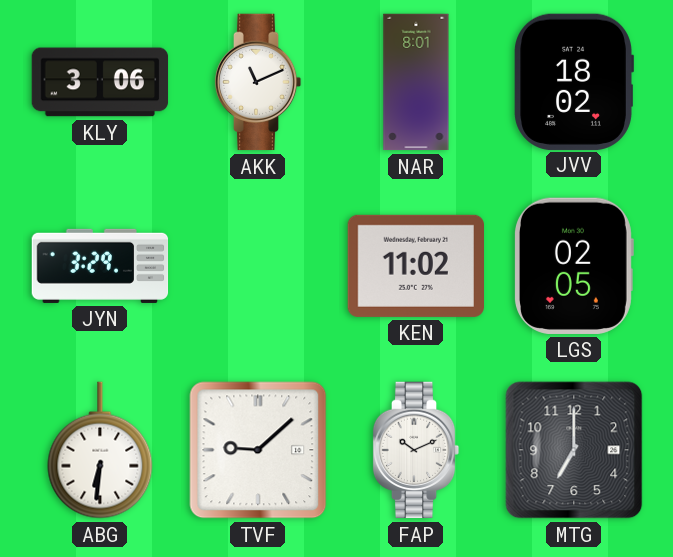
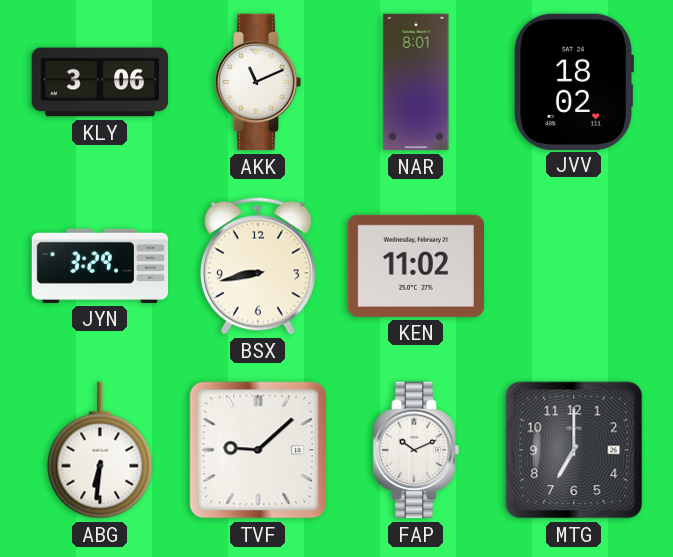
BSX: none -> 8:43
LGS: 02:05 -> none
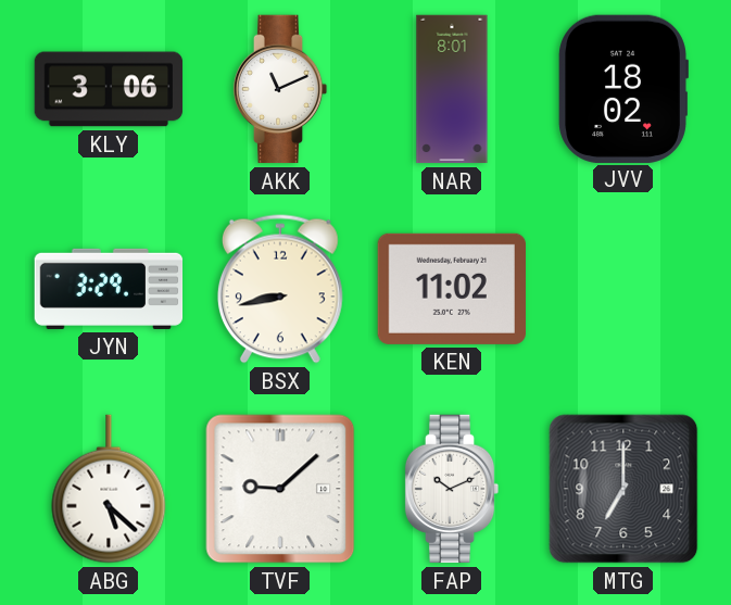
ABG: 6:31 -> 5:22
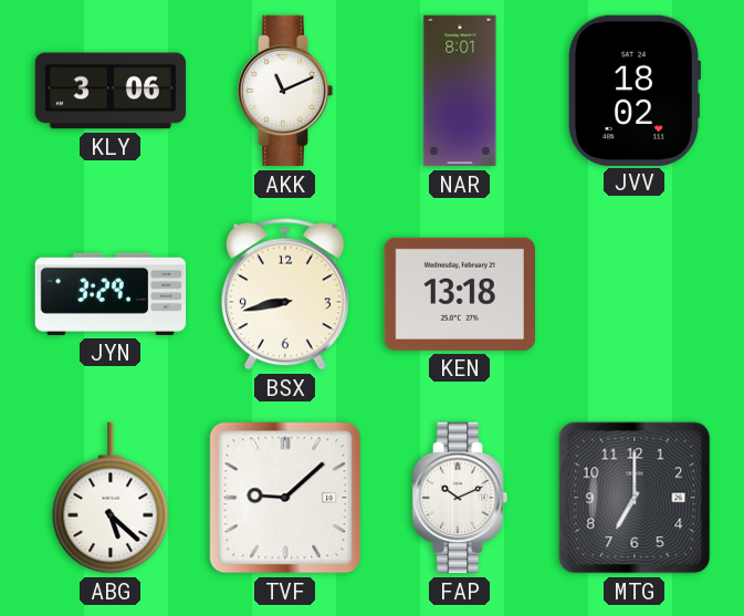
KEN: 11:02 -> 13:18
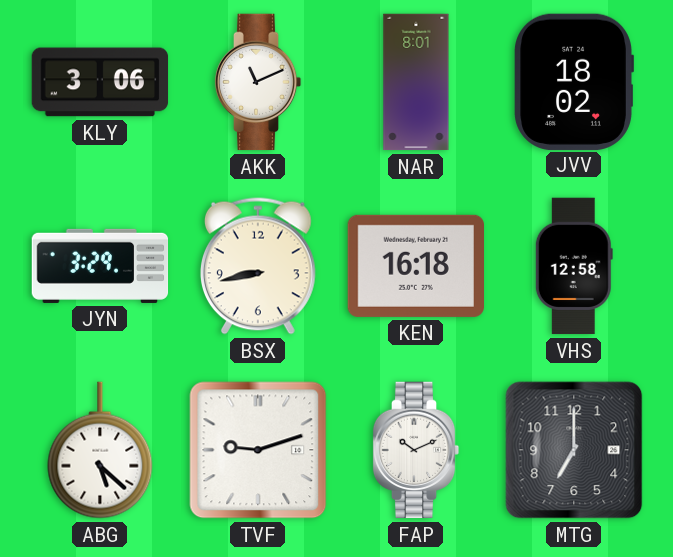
KEN: 13:18 -> 16:18
VHS: none -> 12:58
TVF: 9:08 -> 9:12
